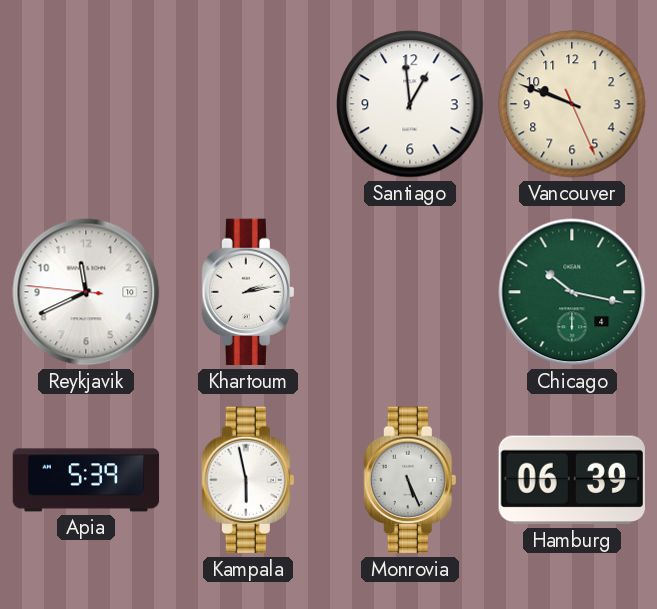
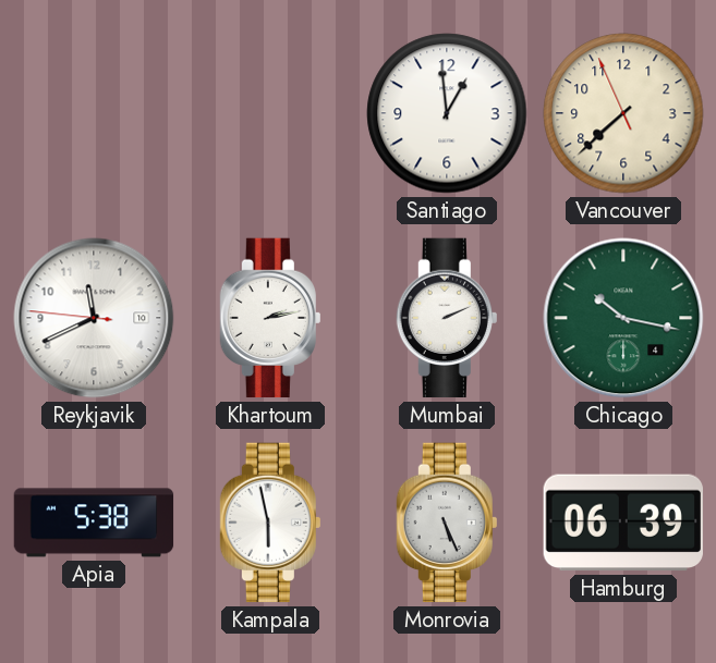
Vancouver: 9:48 -> 7:37
Mumbai: none -> 2:11
Apia: 5:39 -> 5:38
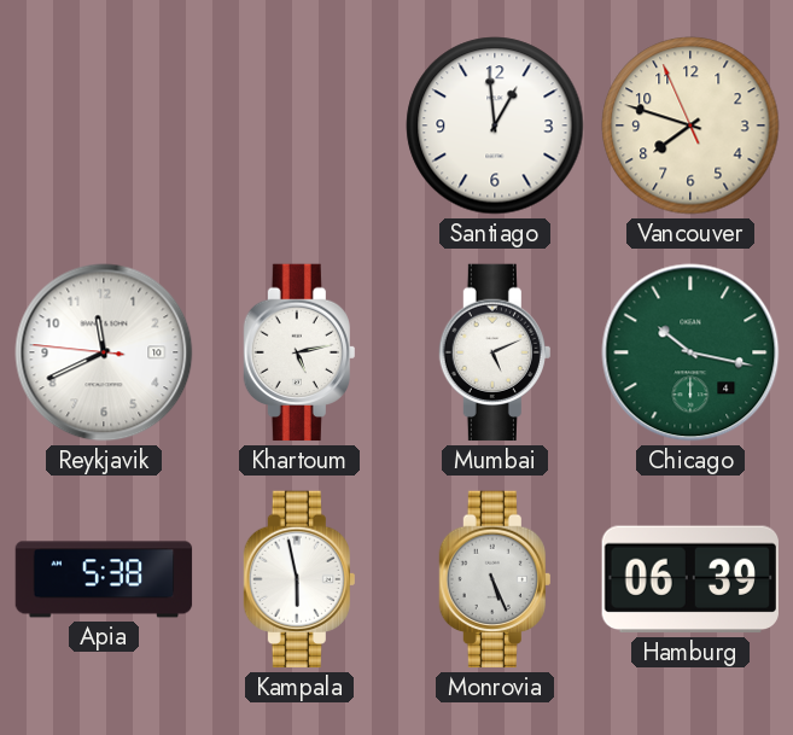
Vancouver: 7:37 -> 7:47
Khartoum: 2:13 -> 5:13
Mumbai: 2:11 -> 5:11
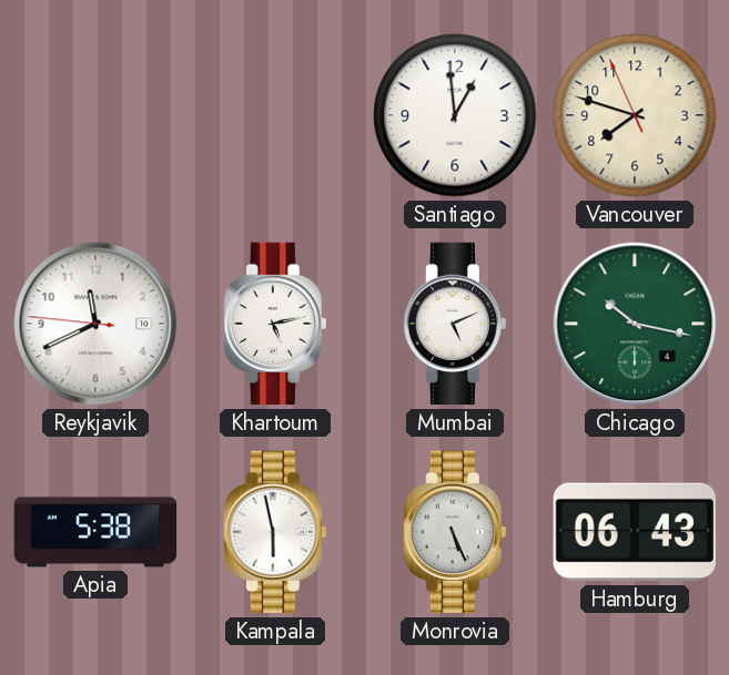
Hamburg: 06:39 -> 06:43
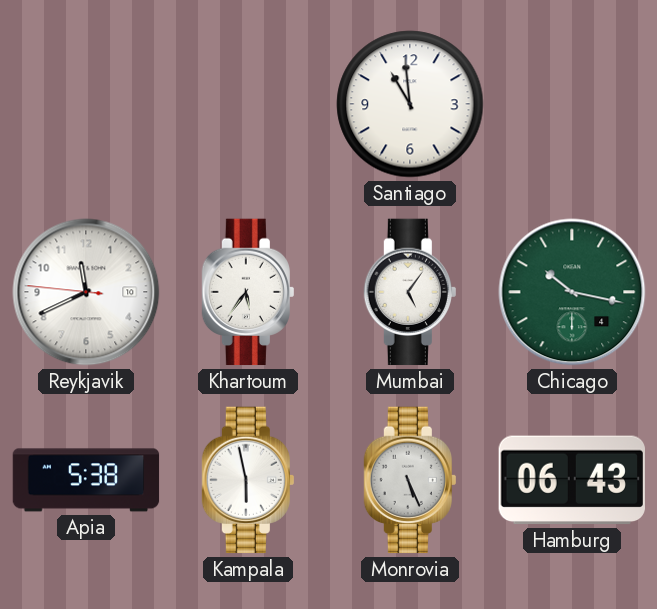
Santiago: 12:59 -> 10:59
Vancouver: 7:47 -> none
Khartoum: 5:13 -> 5:36
Mumbai: 5:11 -> 5:06
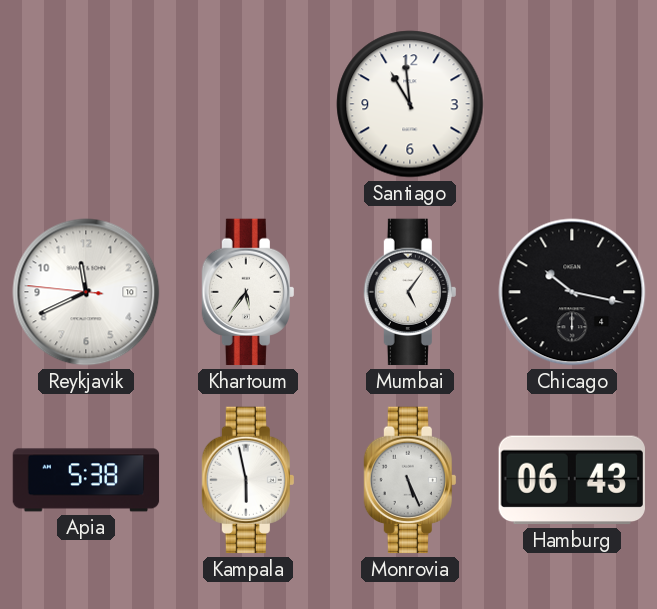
Chicago dial: green -> black
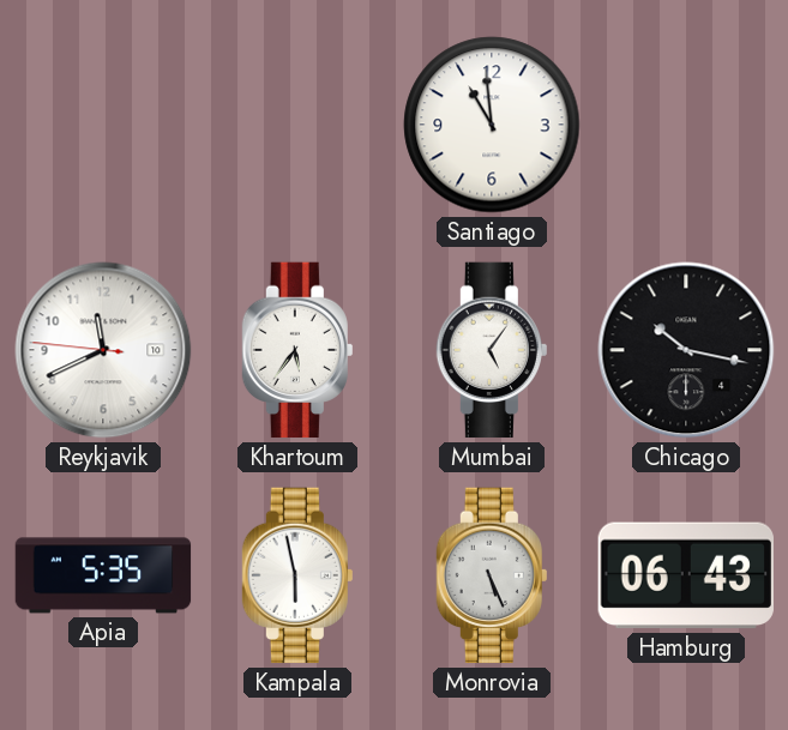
Apia: 5:38 -> 5:35
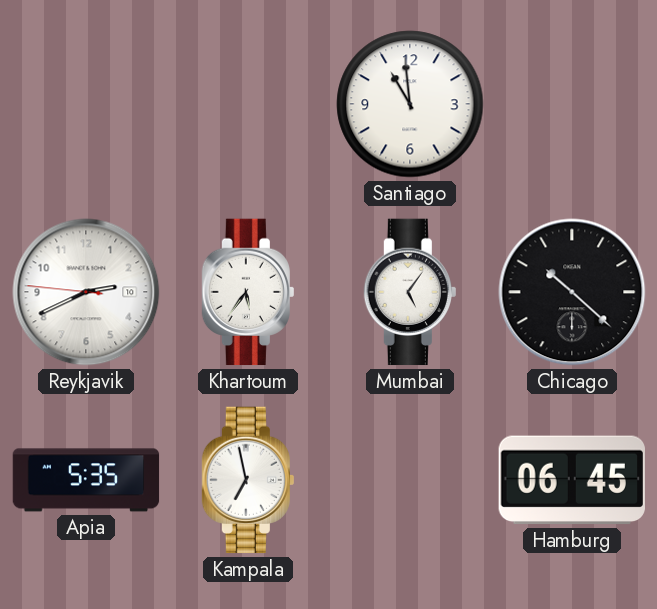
Reykjavik: 11:40 -> 2:40
Chicago: 10:17 -> 10:22
Kampala: 5:58 -> 6:58
Monrovia: 5:26 -> none
Hamburg: 06:43 -> 06:45
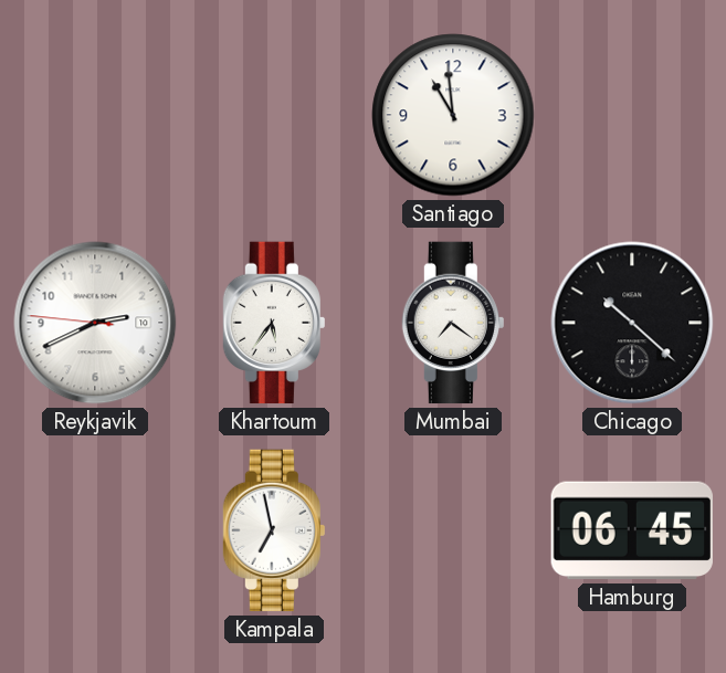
Mumbai: 5:06 -> 7:21
Apia: 5:35 -> none
